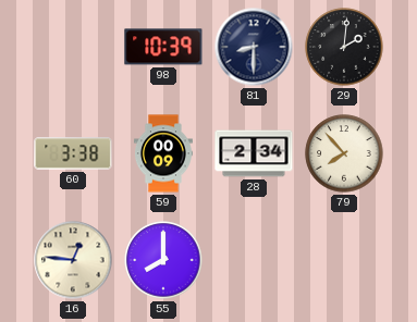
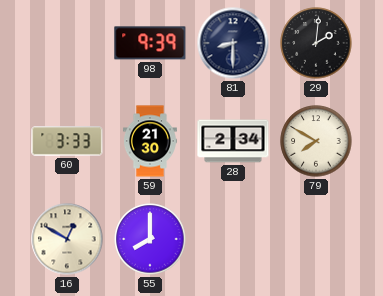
98: 10:39 -> 9:39
60: 3:38 -> 3:33
59: 00:09 -> 21:30
79: 7:53 -> 7:50
16: 12:46 -> 12:50
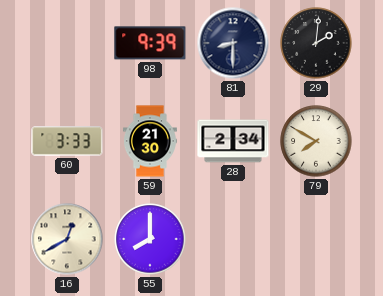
16: 12:50 -> 12:40
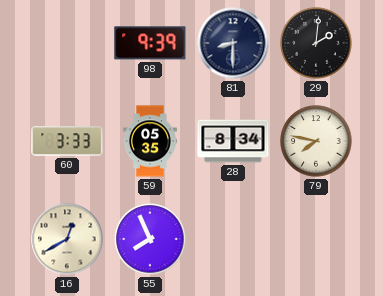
59: 21:30 -> 05:35
28: 2:34 -> 8:34
79: 7:50 -> 7:47
55: 8:00 -> 7:56
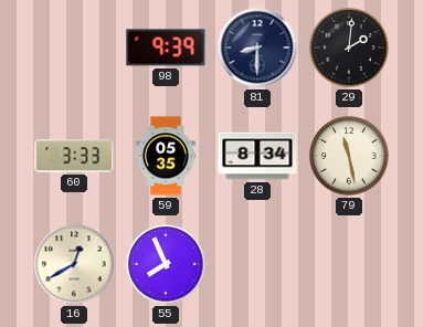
79: 7:47 -> 11:28
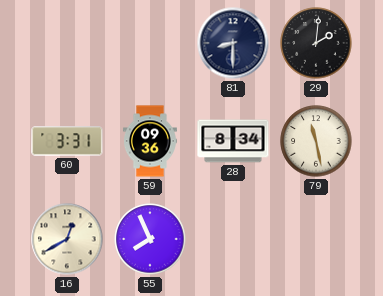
98: 9:39 -> none
60: 3:33 -> 3:31
59: 05:35 -> 09:36
